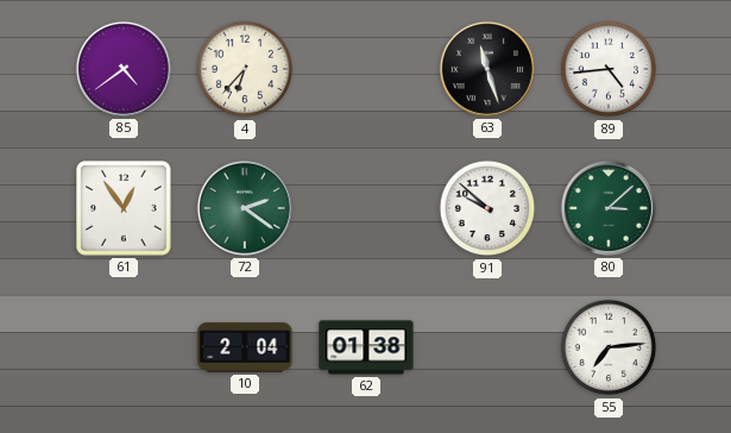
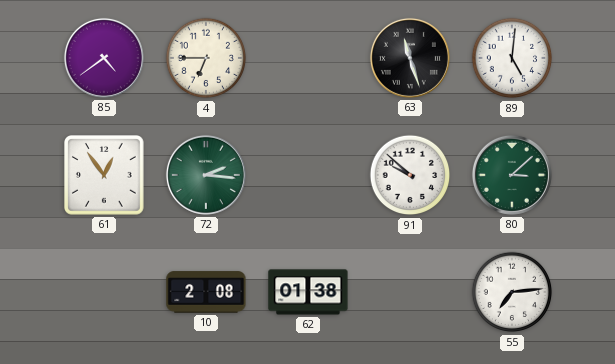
4: 6:37 -> 6:45
89: 4:44 -> 5:01
72: 2:21 -> 2:16
10: 2:04 -> 2:08
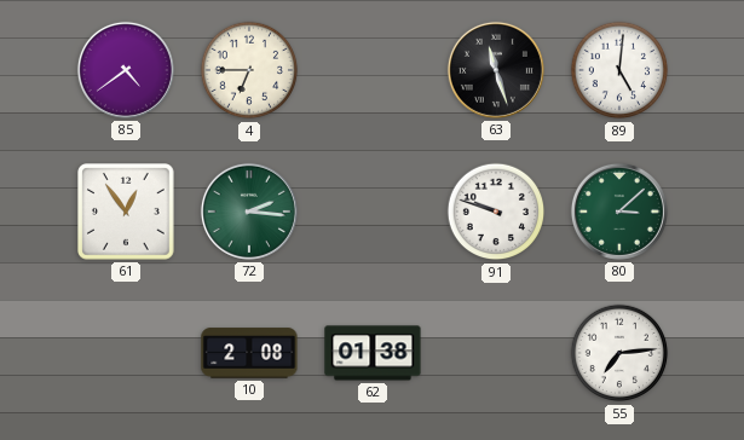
91: 9:52 -> 9:48
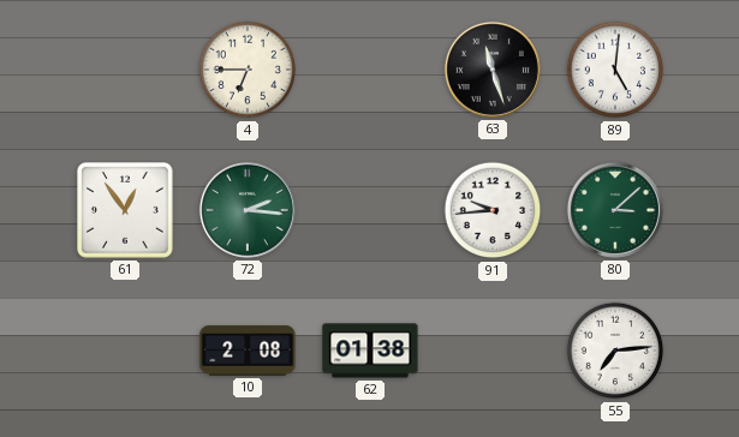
85: 4:39 -> none
91: 9:48 -> 9:44
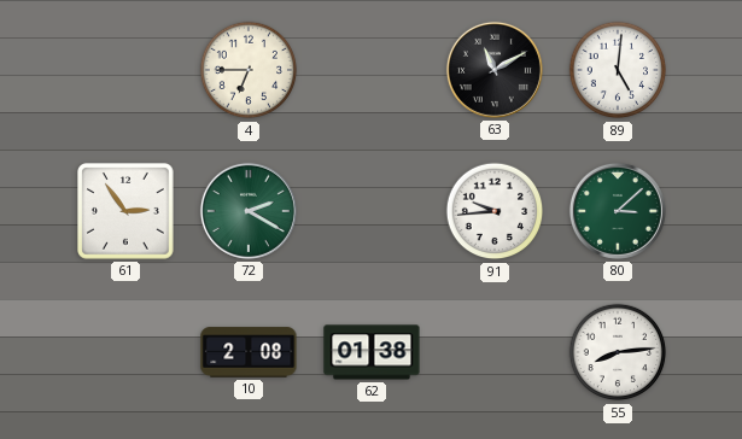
63: 11:27 -> 11:10
61: 12:54 -> 2:54
72: 2:16 -> 2:20
55: 7:14 -> 8:14
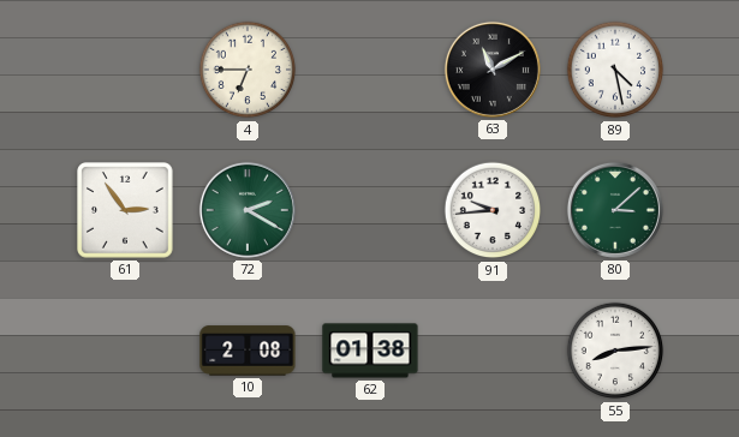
89: 5:01 -> 4:28
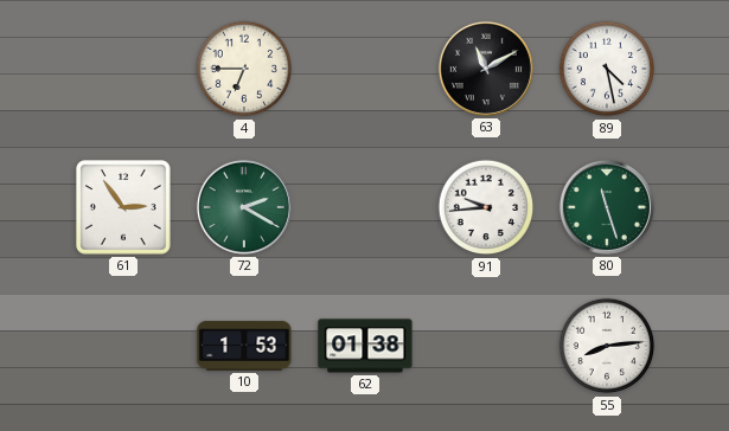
80: 3:08 -> 11:27
10: 2:08 -> 1:53
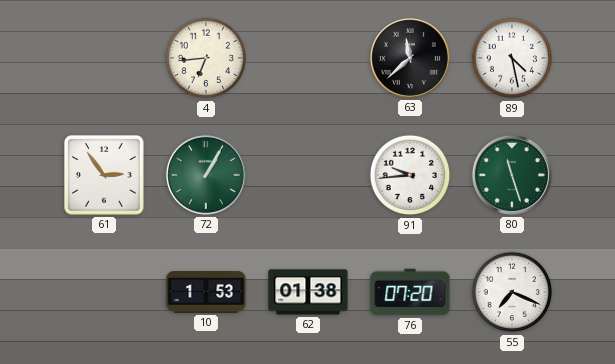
4: 6:45 -> 6:44
63: 11:10 -> 11:38
72: 2:20 -> 1:05
76: none -> 07:20
55: 8:14 -> 7:19
